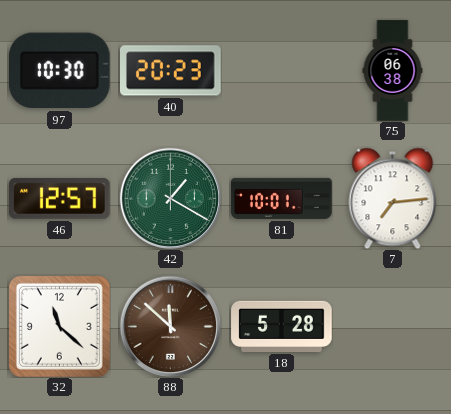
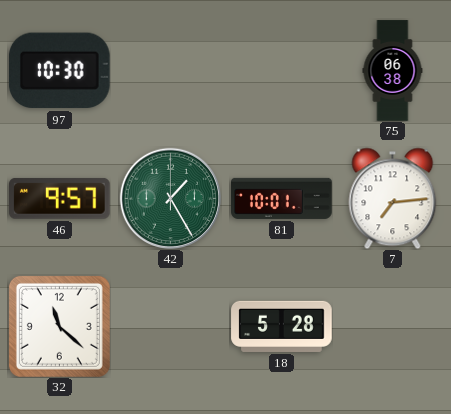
40: 20:23 -> none
46: 12:57 -> 9:57
42: 1:20 -> 1:25
88: 11:52 -> none
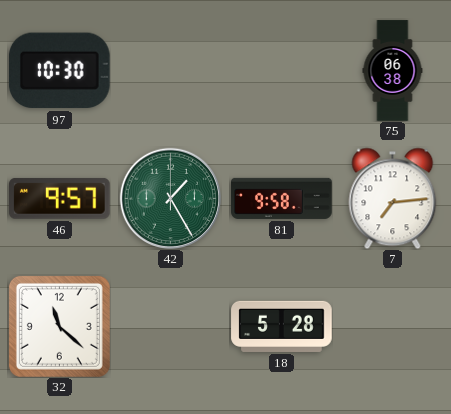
81: 10:01 -> 9:58
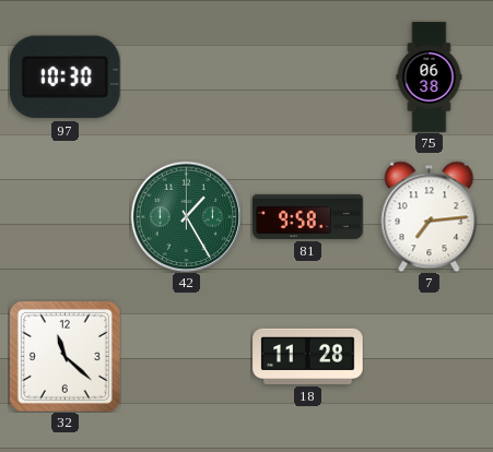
46: 9:57 -> none
18: 5:28 -> 11:28
